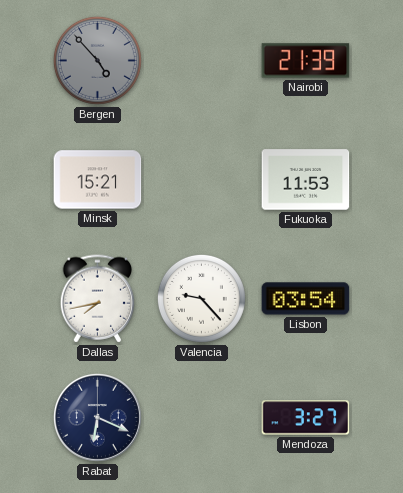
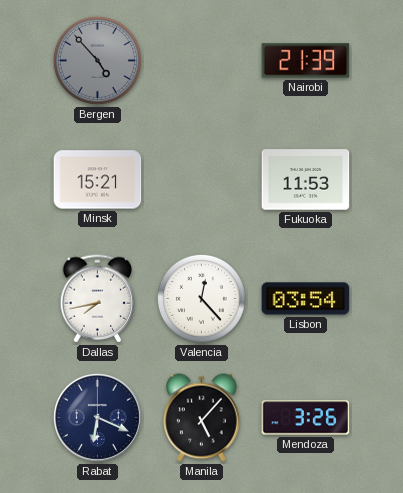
Valencia: 9:23 -> 12:23
Manila: none -> 5:07
Mendoza: 3:27 -> 3:26
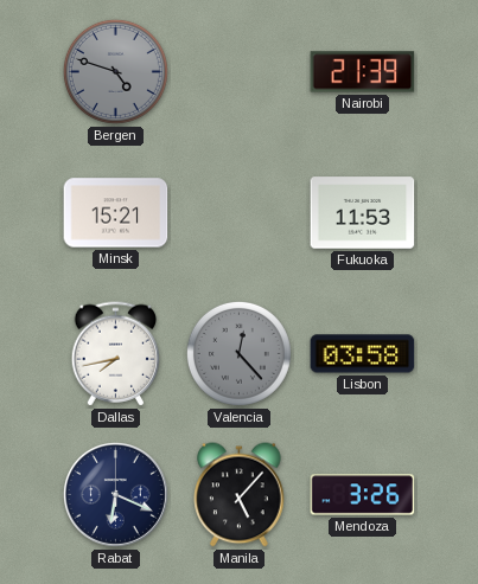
Bergen: 4:53 -> 4:48
Valencia dial: white -> grey
Lisbon: 03:54 -> 03:58
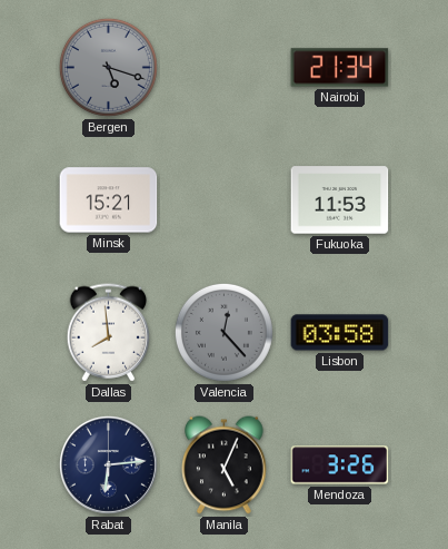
Bergen: 4:48 -> 5:18
Nairobi: 21:39 -> 21:34
Dallas: 7:43 -> 7:59
Rabat: 6:19 -> 6:14
Manila: 5:07 -> 5:04
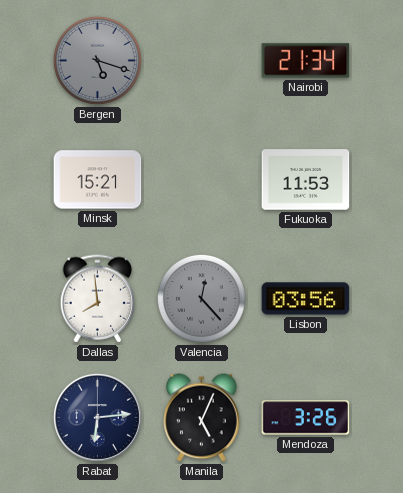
Lisbon: 03:58 -> 03:56
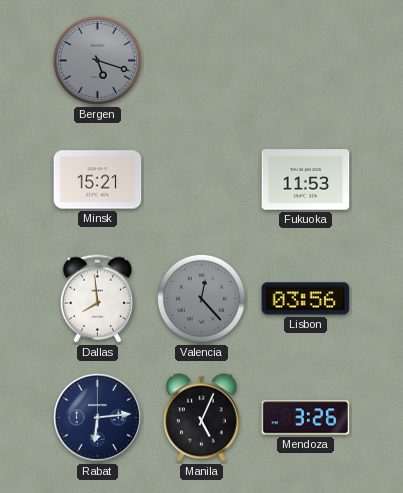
Nairobi: 21:34 -> none
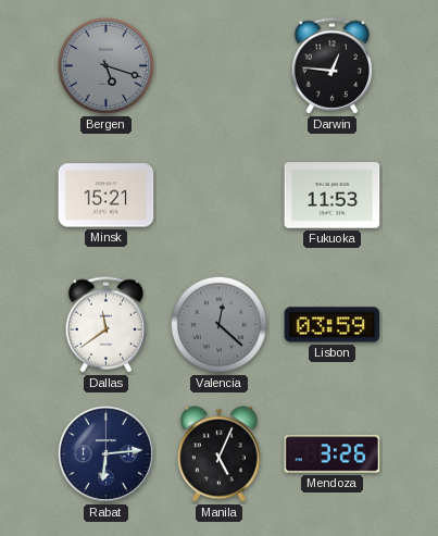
Darwin: none -> 12:46
Dallas: 7:59 -> 11:39
Valencia: 12:23 -> 12:22
Lisbon: 03:56 -> 03:59
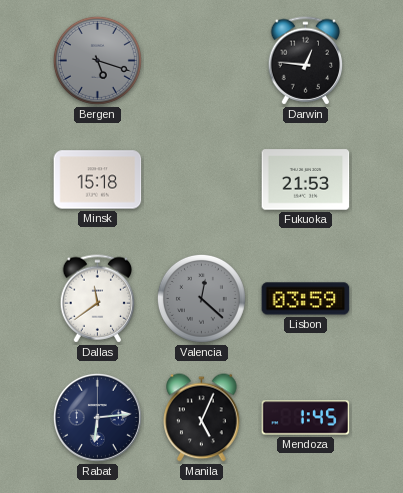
Minsk: 15:21 -> 15:18
Fukuoka: 11:53 -> 21:53
Mendoza: 3:26 -> 1:45
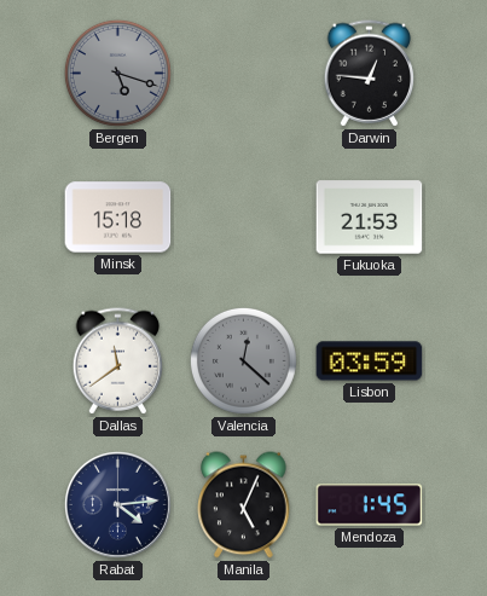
Rabat: 6:14 -> 4:14
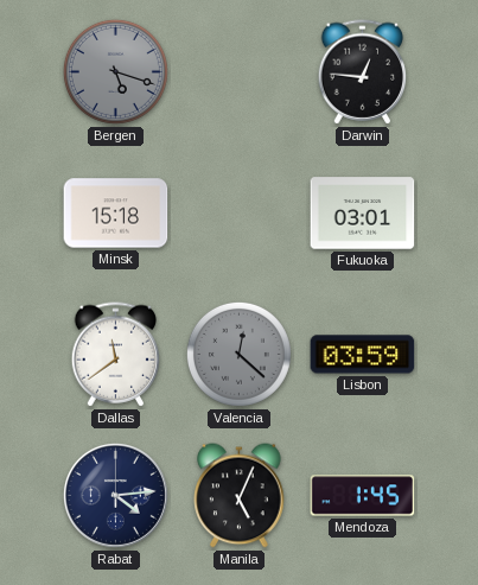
Fukuoka: 21:53 -> 03:01
